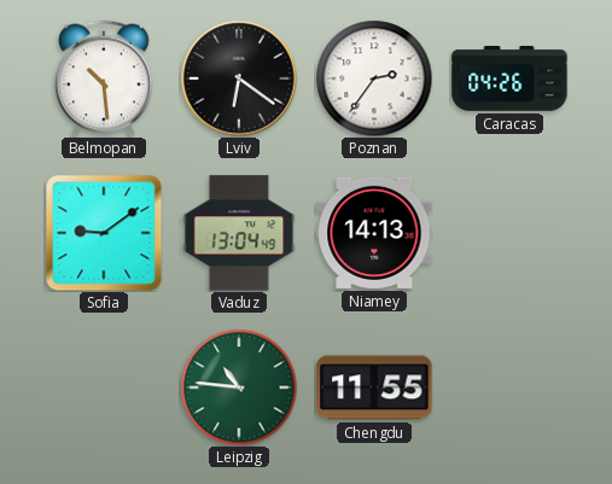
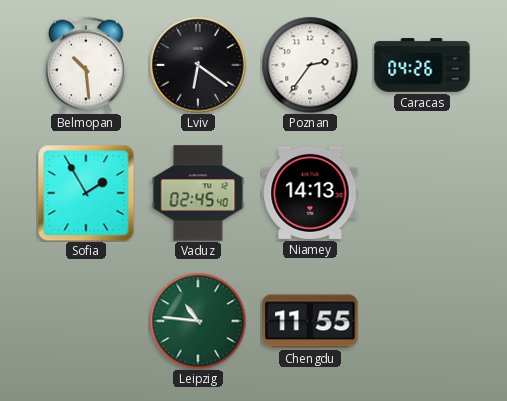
Sofia: 9:09 -> 1:55
Vaduz: 13:04 -> 02:45
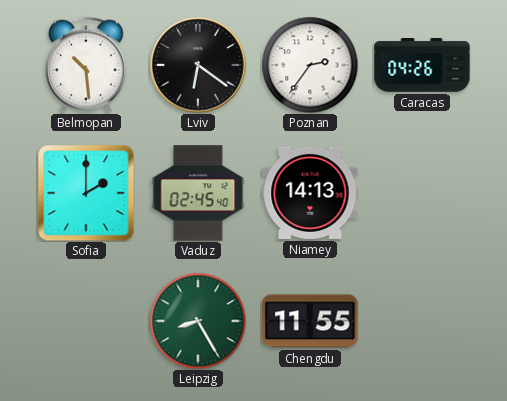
Sofia: 1:55 -> 2:00
Leipzig: 10:46 -> 8:25
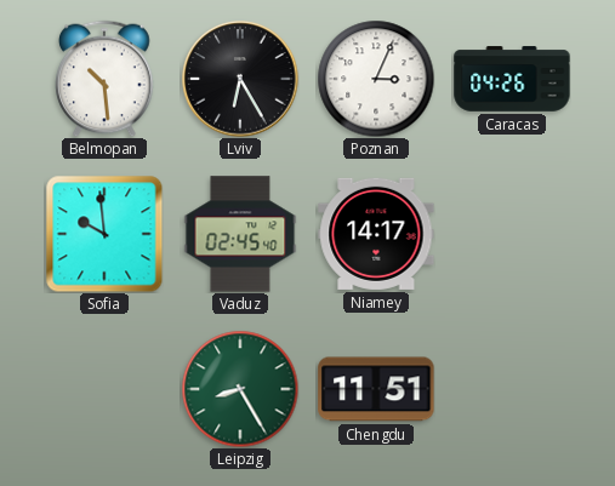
Lviv: 6:21 -> 6:25
Poznan: 2:36 -> 3:04
Sofia: 2:00 -> 9:59
Niamey: 14:13 -> 14:17
Chengdu: 11:55 -> 11:51
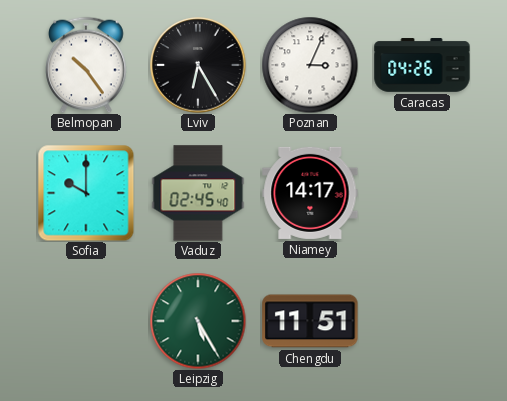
Belmopan: 10:29 -> 10:24
Sofia: 9:59 -> 10:00
Leipzig: 8:25 -> 5:25
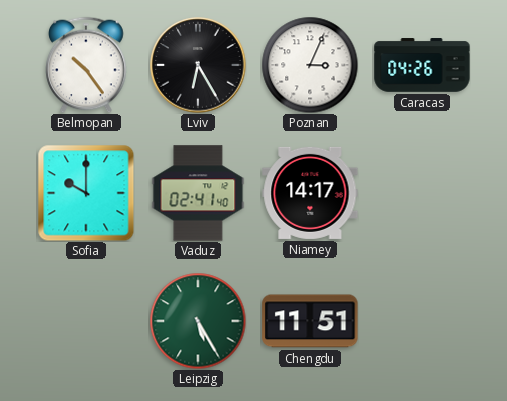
Vaduz: 02:45 -> 02:41
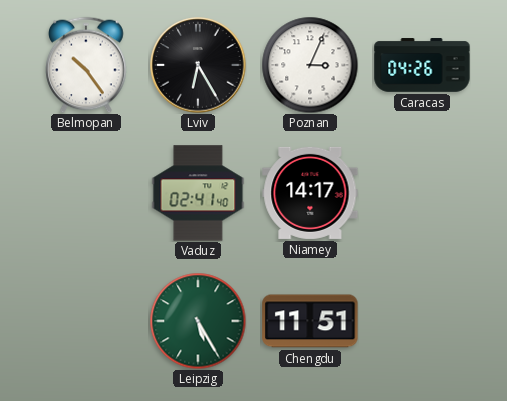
Sofia: 10:00 -> none
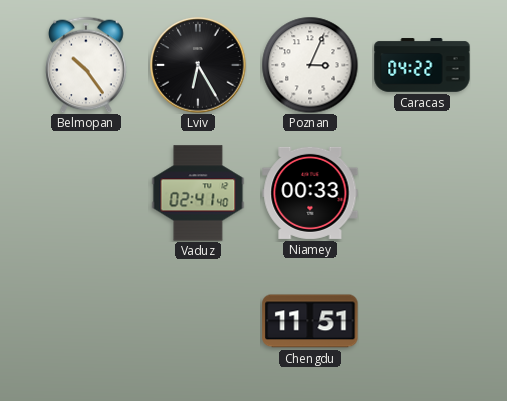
Caracas: 04:26 -> 04:22
Niamey: 14:17 -> 00:33
Leipzig: 5:25 -> none
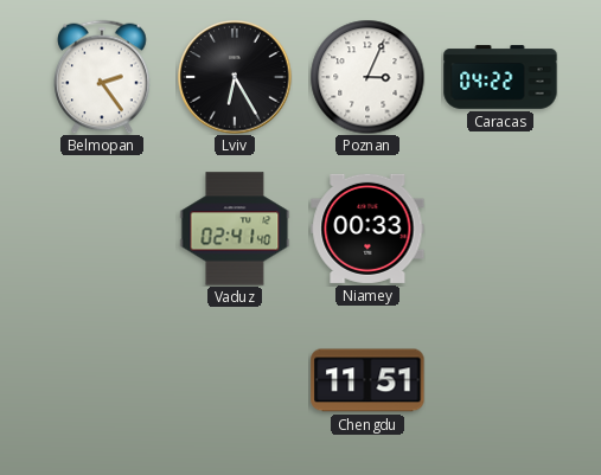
Belmopan: 10:24 -> 2:24
